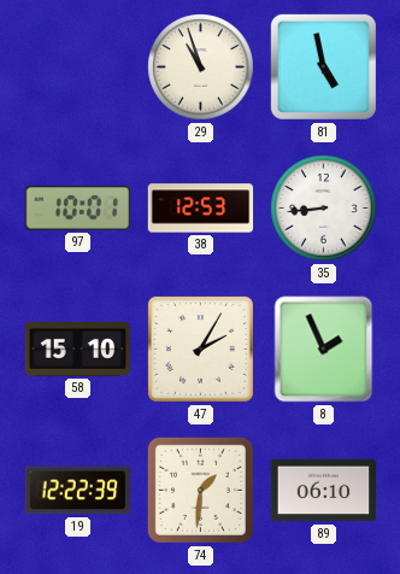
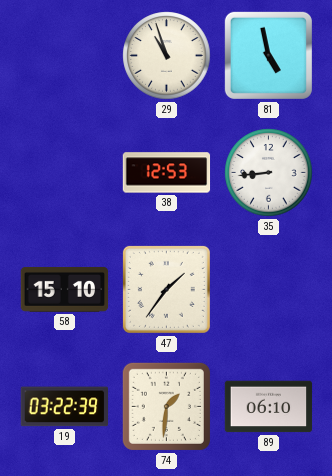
97: 10:01 -> none
47: 2:05 -> 1:36
8: 1:56 -> none
19: 12:22 -> 03:22
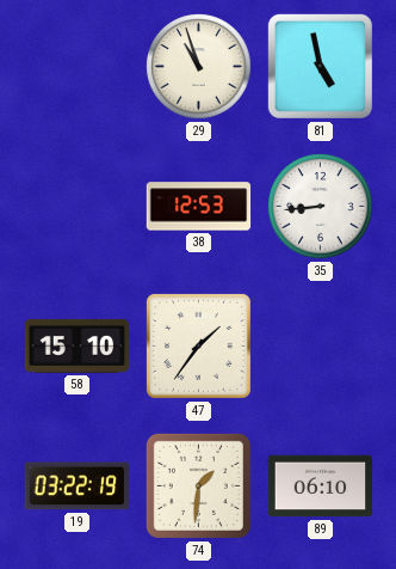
19: 03:22:39 -> 03:22:19
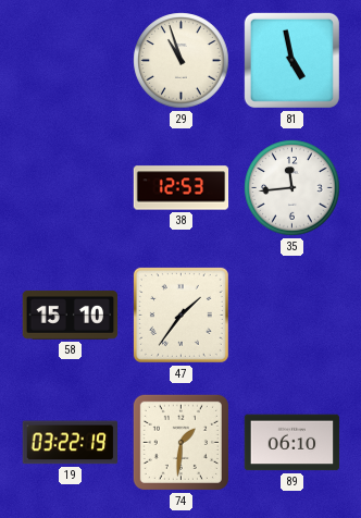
35: 8:44 -> 11:44
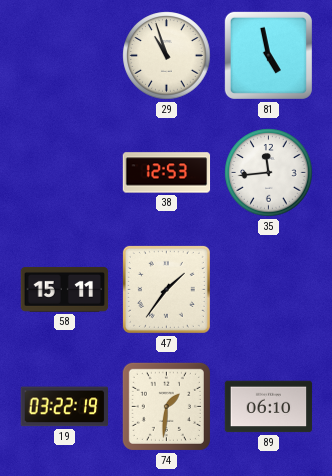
58: 15:10 -> 15:11
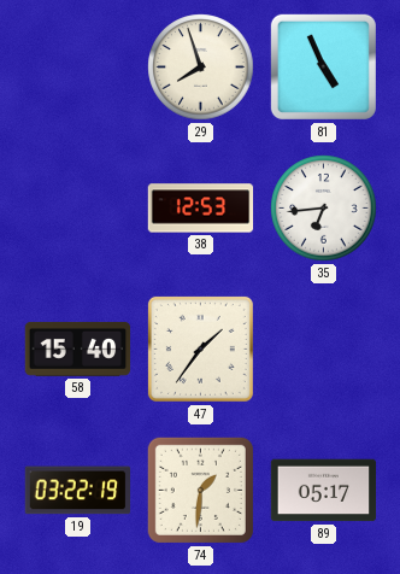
29: 10:57 -> 7:57
81: 4:58 -> 4:56
35: 11:44 -> 6:44
58: 15:11 -> 15:40
89: 06:10 -> 05:17
